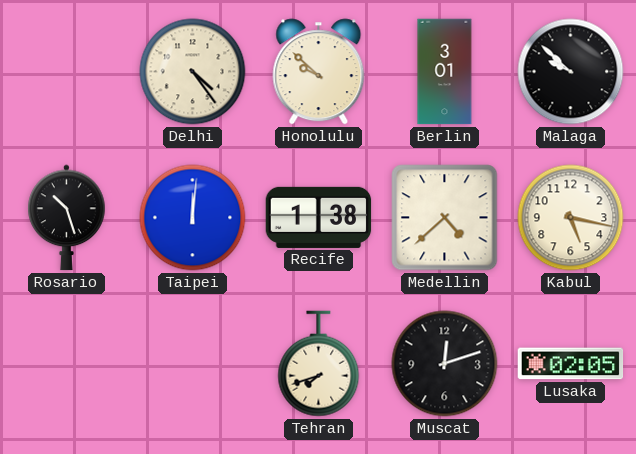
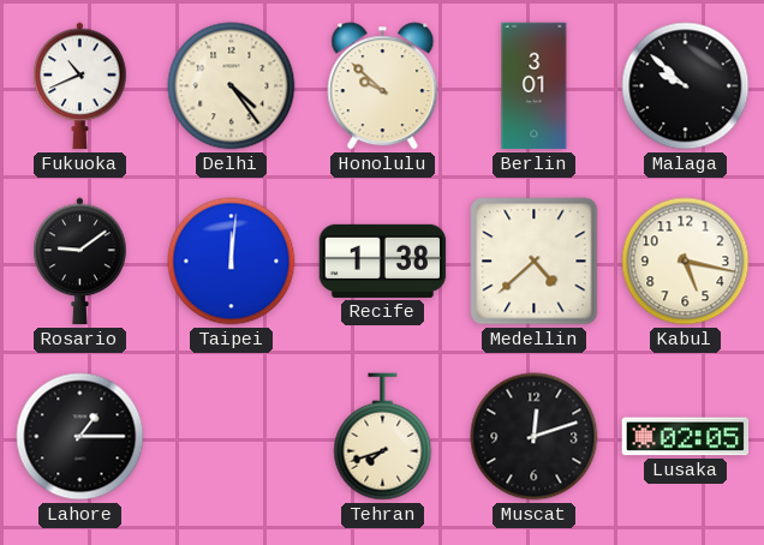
Fukuoka: none -> 10:41
Rosario: 10:27 -> 9:09
Lahore: none -> 1:15
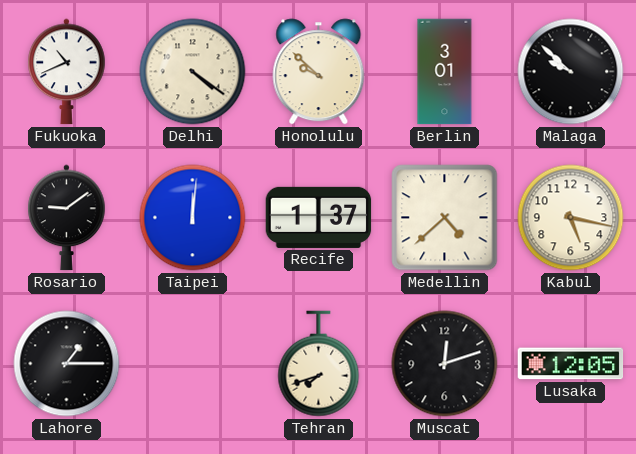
Delhi: 4:24 -> 4:21
Recife: 1:38 -> 1:37
Lusaka: 02:05 -> 12:05
